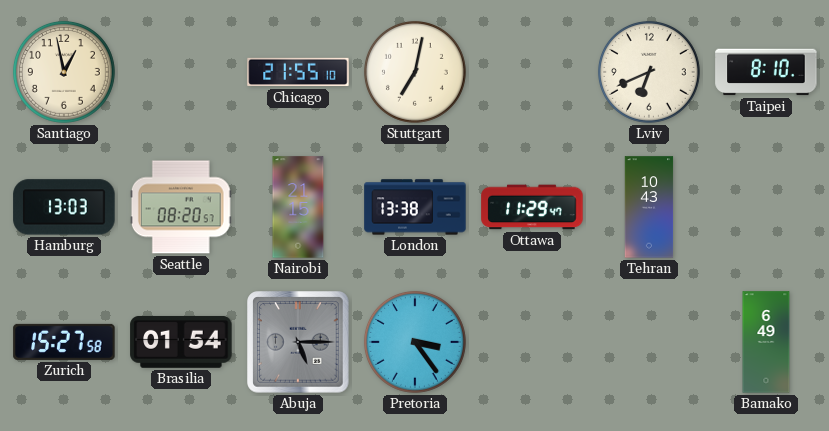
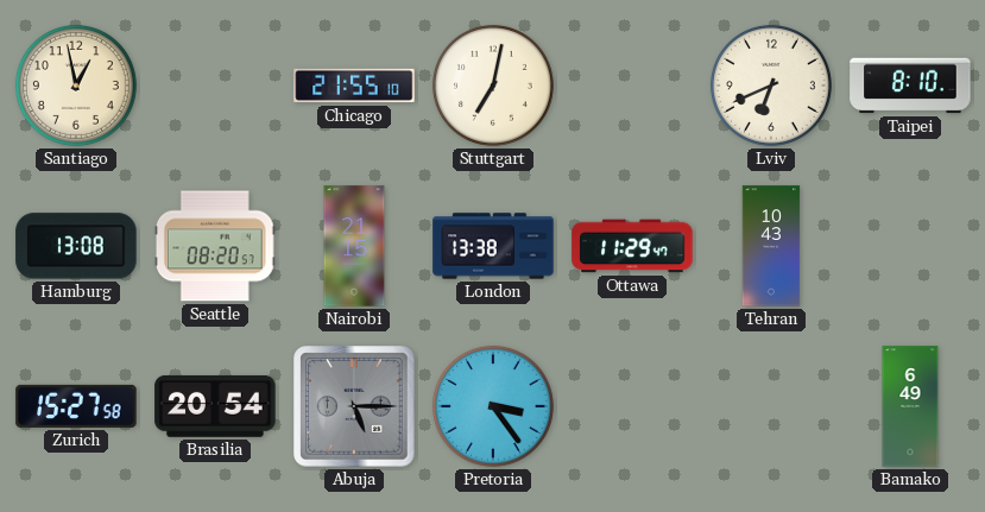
Hamburg: 13:03 -> 13:08
Brasilia: 01:54 -> 20:54
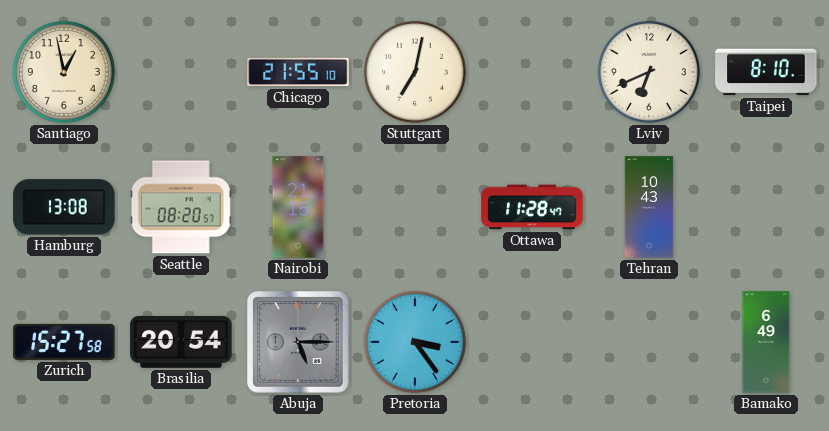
London: 13:38 -> none
Ottawa: 11:29 -> 11:28
